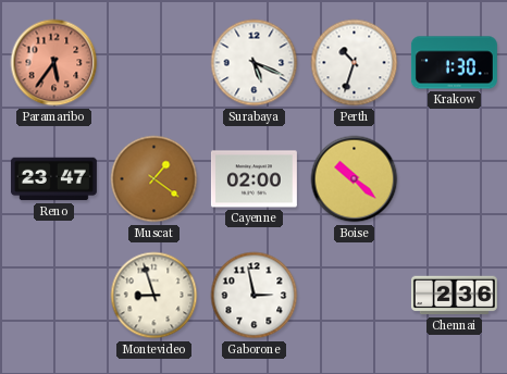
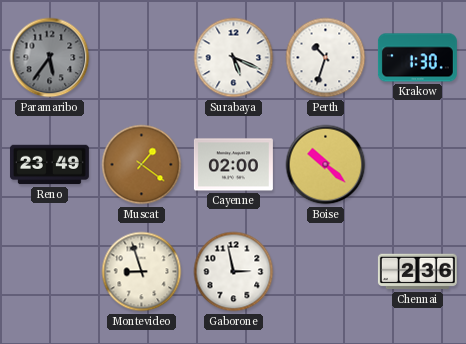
Paramaribo dial: salmon -> grey
Reno: 23:47 -> 23:49
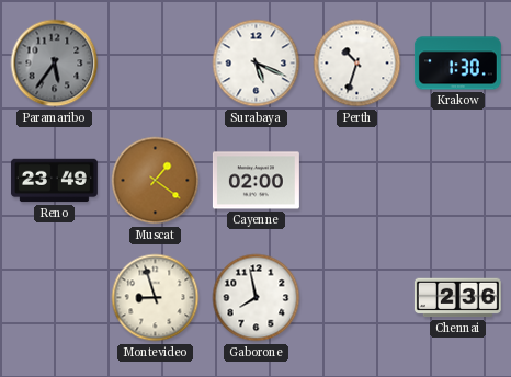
Boise: 10:22 -> none
Gaborone: 2:58 -> 7:58
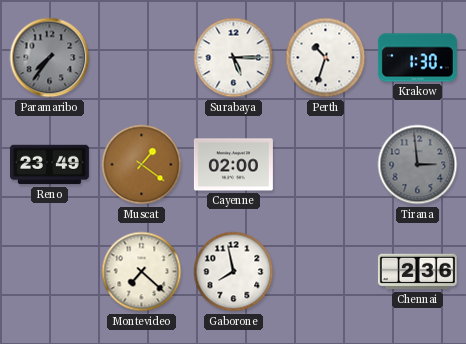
Paramaribo: 5:36 -> 7:36
Surabaya: 5:19 -> 5:15
Tirana: none -> 2:59
Montevideo: 8:57 -> 7:22
